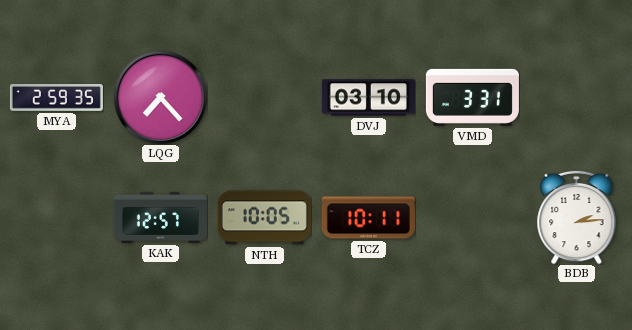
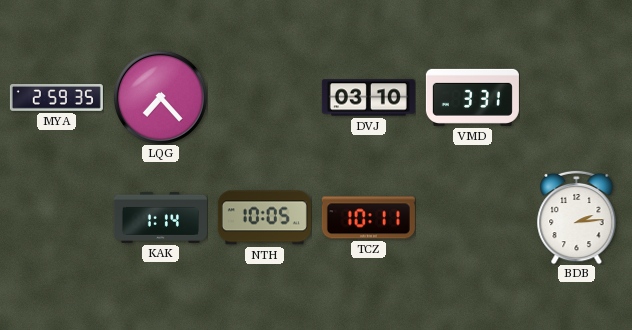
KAK: 12:57 -> 1:14
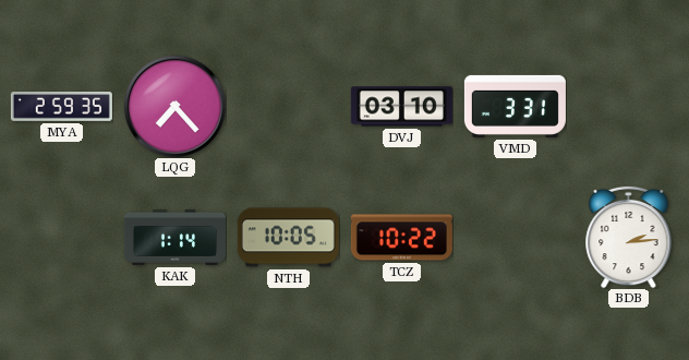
TCZ: 10:11 -> 10:22
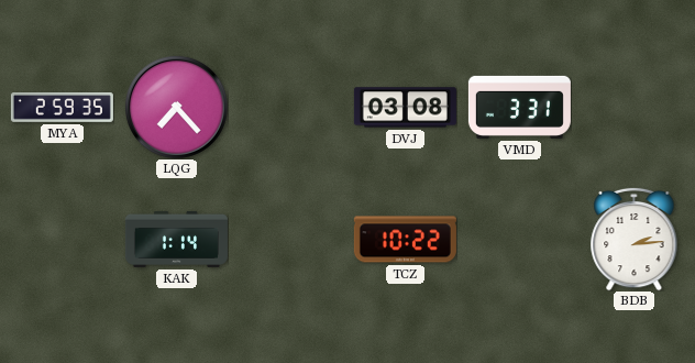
DVJ: 03:10 -> 03:08
NTH: 10:05 -> none
